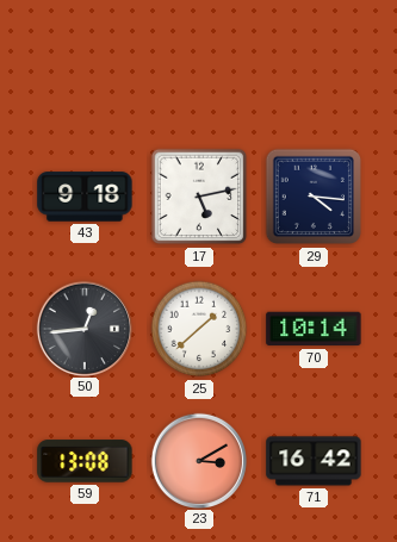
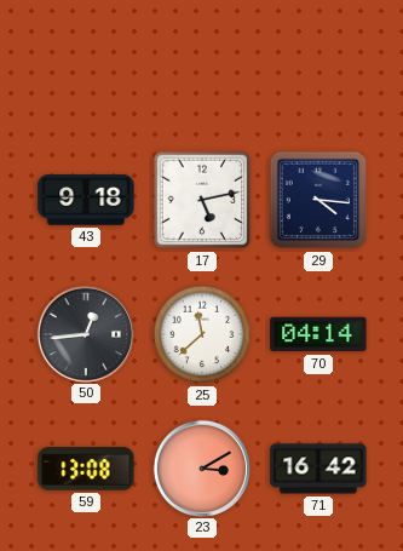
25: 1:38 -> 11:38
70: 10:14 -> 04:14
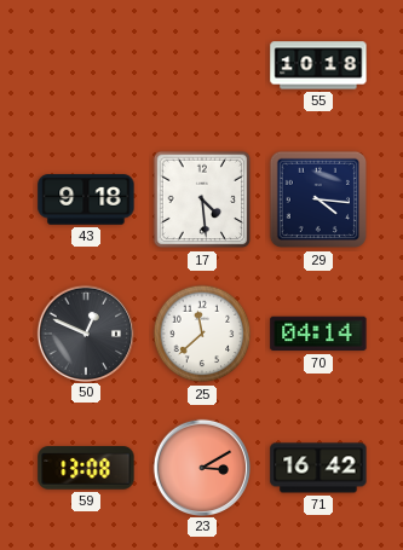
55: none -> 10:18
17: 5:13 -> 4:29
50: 12:44 -> 12:49
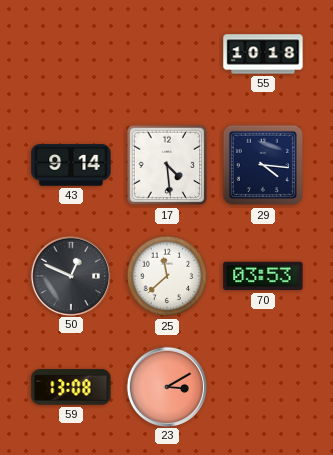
43: 9:18 -> 9:14
70: 04:14 -> 03:53
71: 16:42 -> none
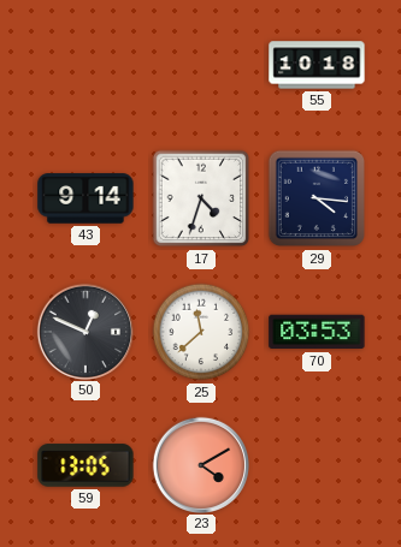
17: 4:29 -> 4:33
59: 13:08 -> 13:05
23: 3:10 -> 4:10
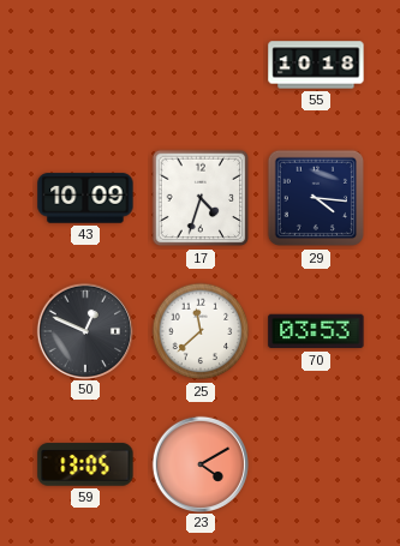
43: 9:14 -> 10:09
